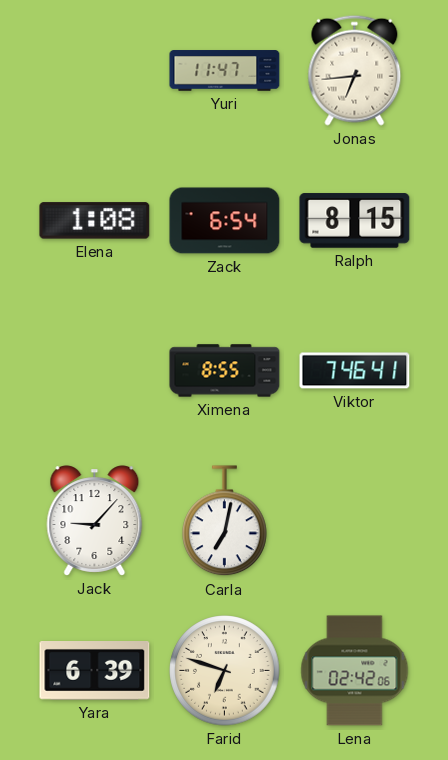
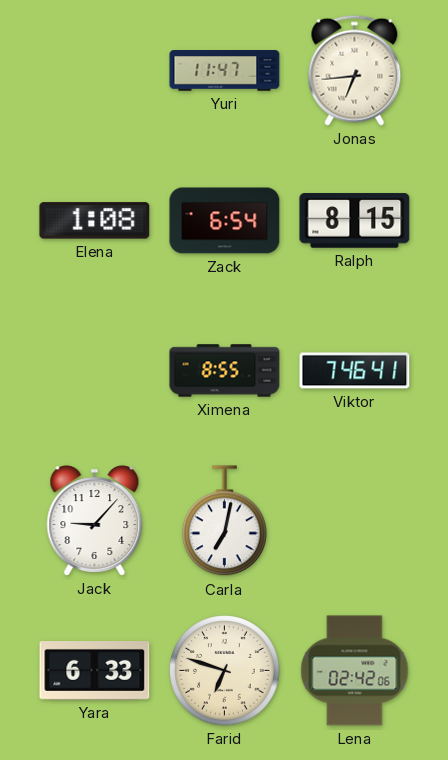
Yara: 6:39 -> 6:33
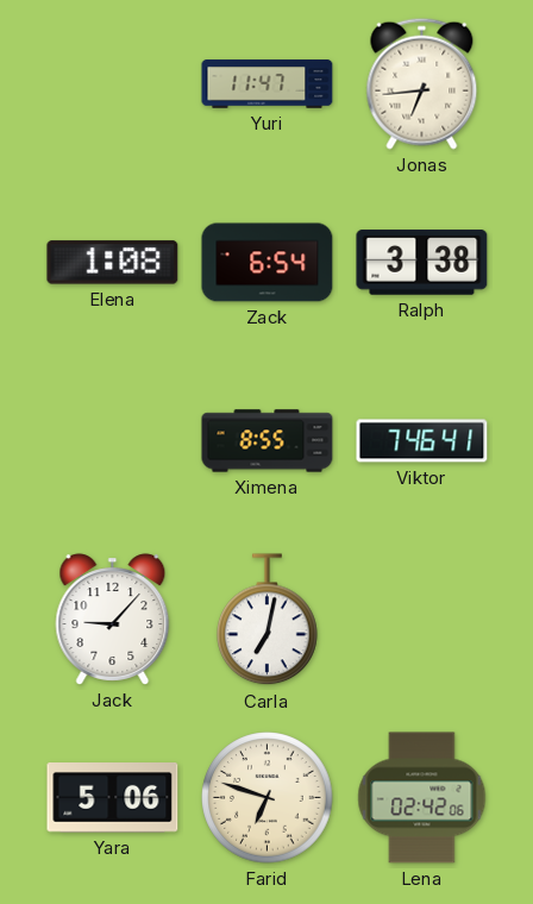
Ralph: 8:15 -> 3:38
Yara: 6:33 -> 5:06
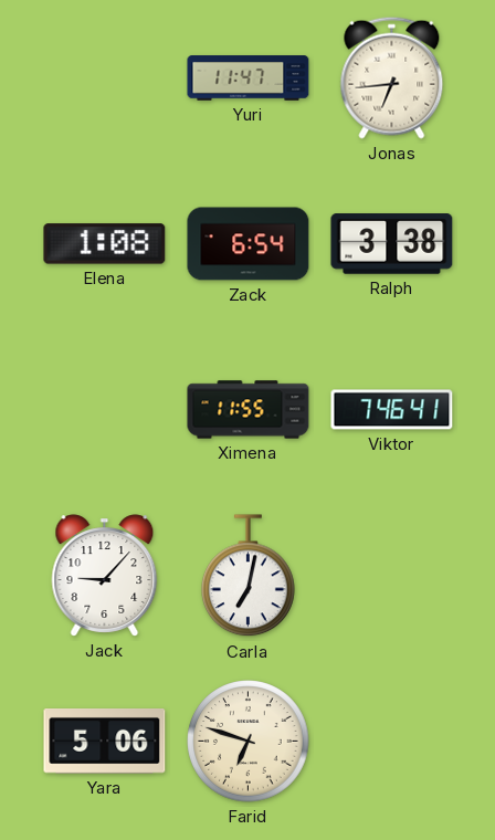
Ximena: 8:55 -> 11:55
Lena: 02:42 -> none
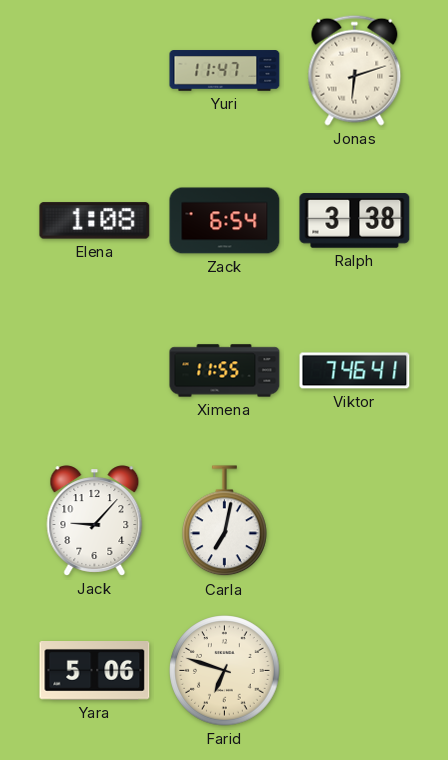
Jonas: 6:44 -> 6:12
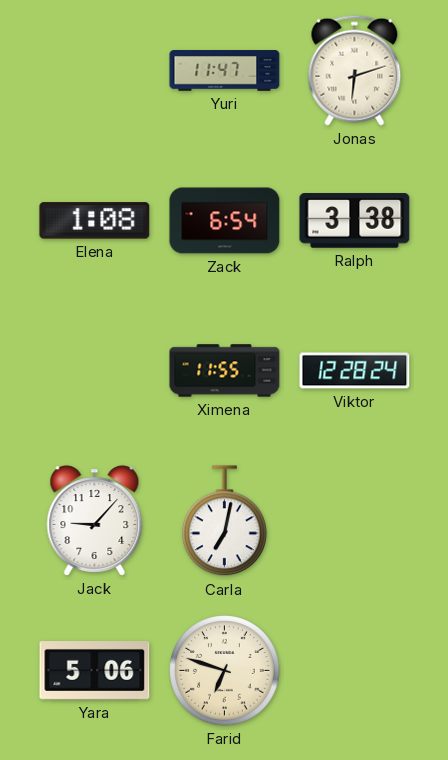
Viktor: 7:46 -> 12:28
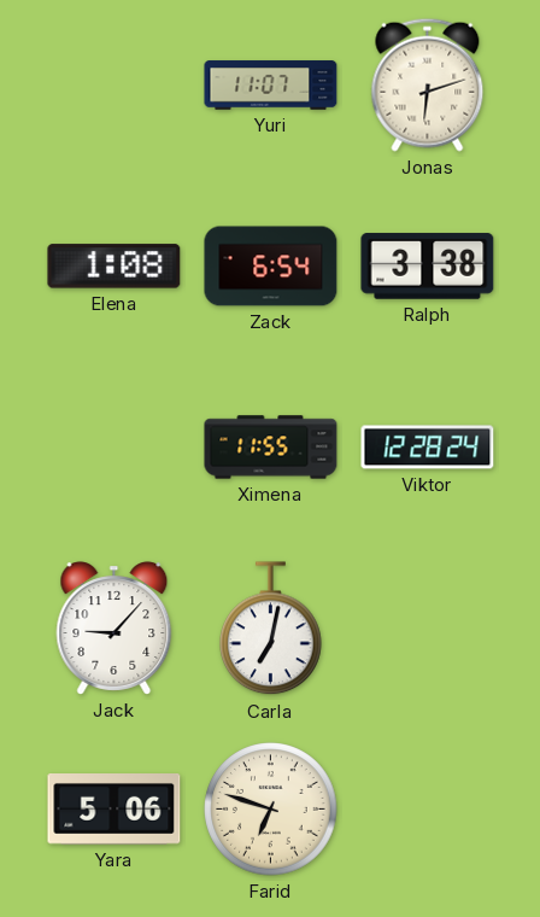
Yuri: 11:47 -> 11:07
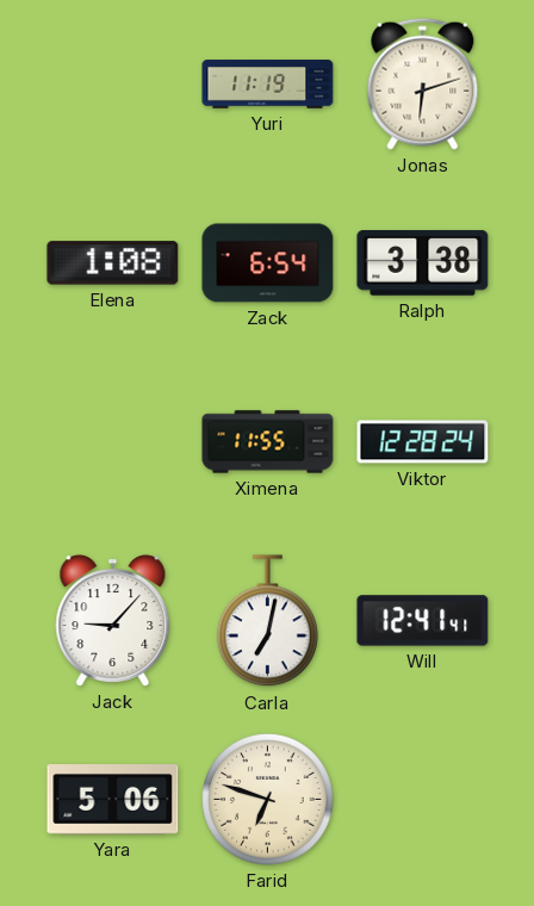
Yuri: 11:07 -> 11:19
Will: none -> 12:41
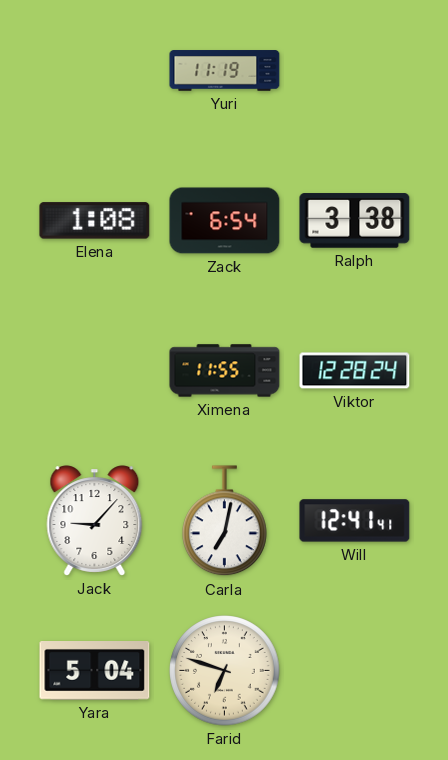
Jonas: 6:12 -> none
Yara: 5:06 -> 5:04
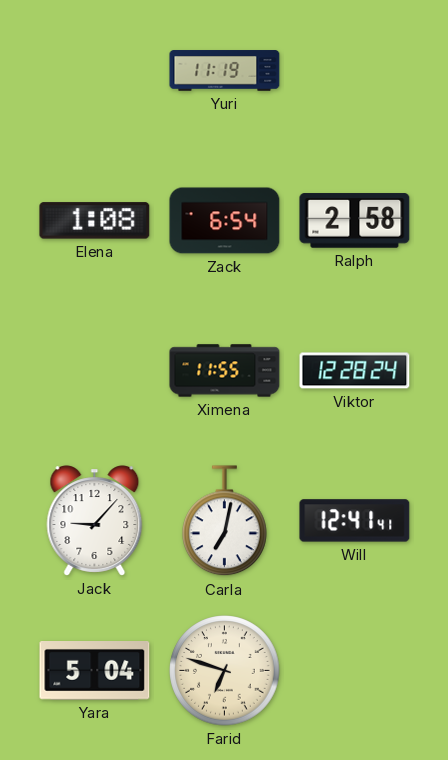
Ralph: 3:38 -> 2:58
